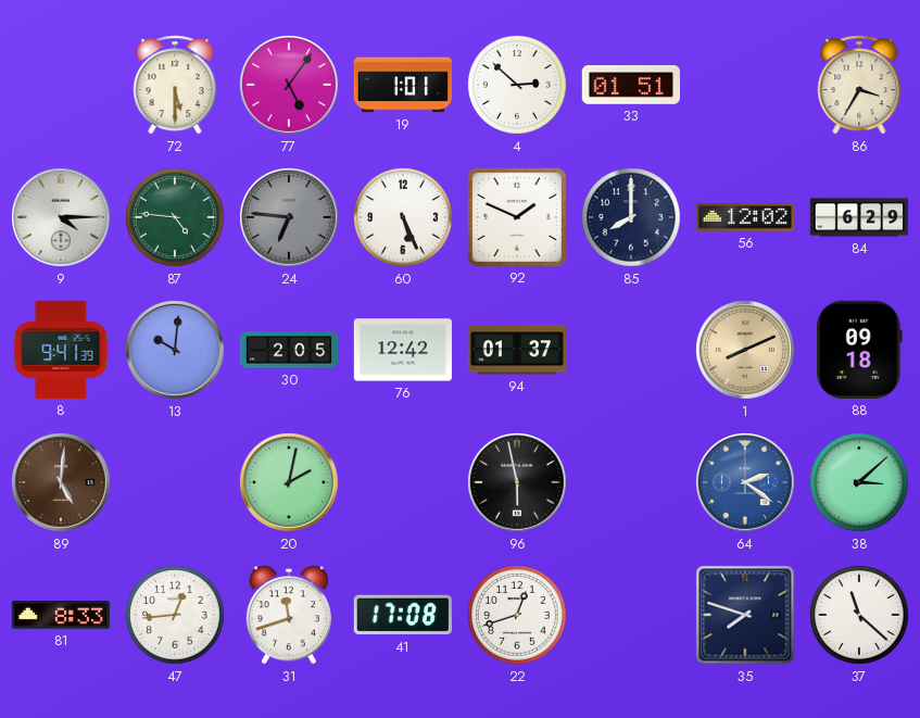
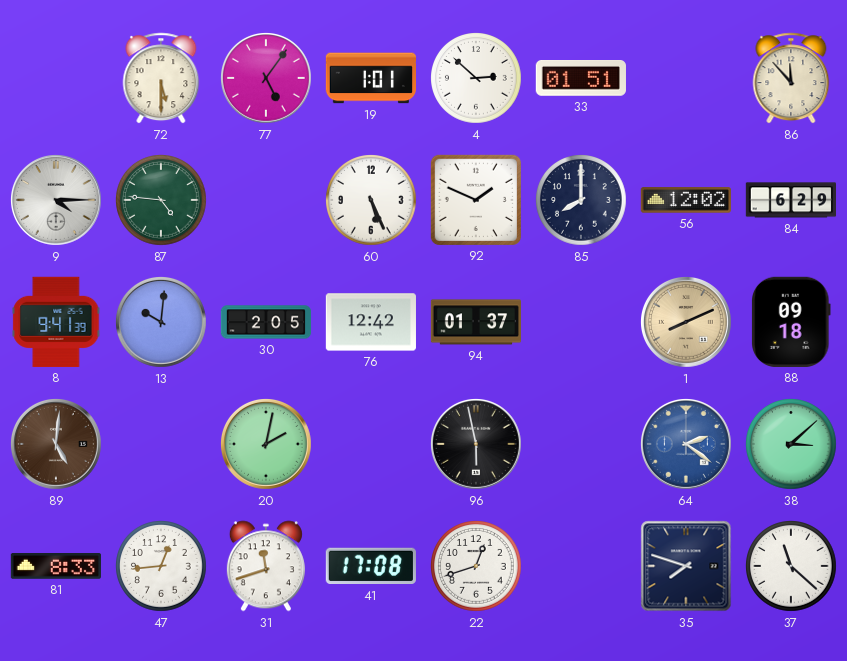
86: 3:35 -> 11:53
24: 6:46 -> none
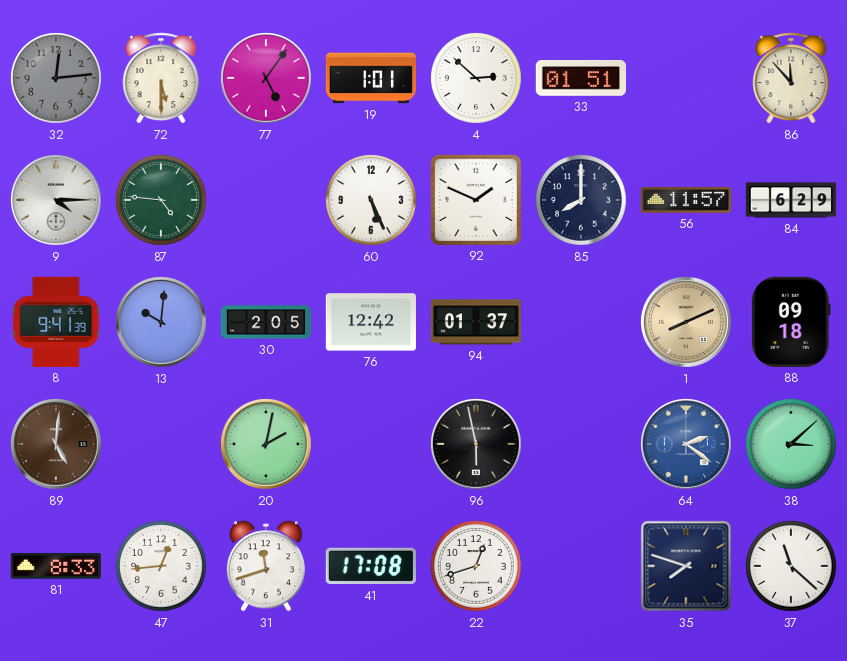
32: none -> 12:14
56: 12:02 -> 11:57
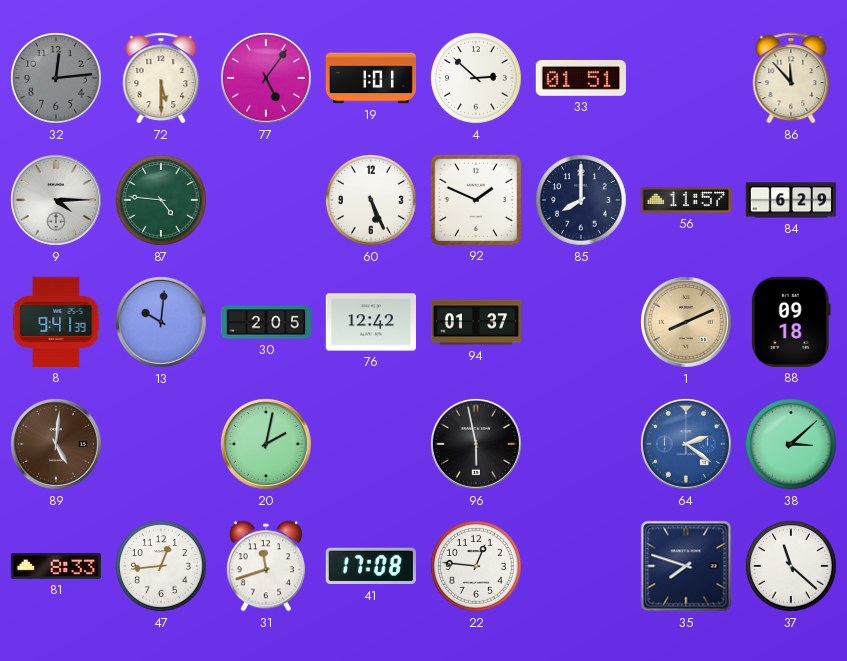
22: 12:42 -> 12:46
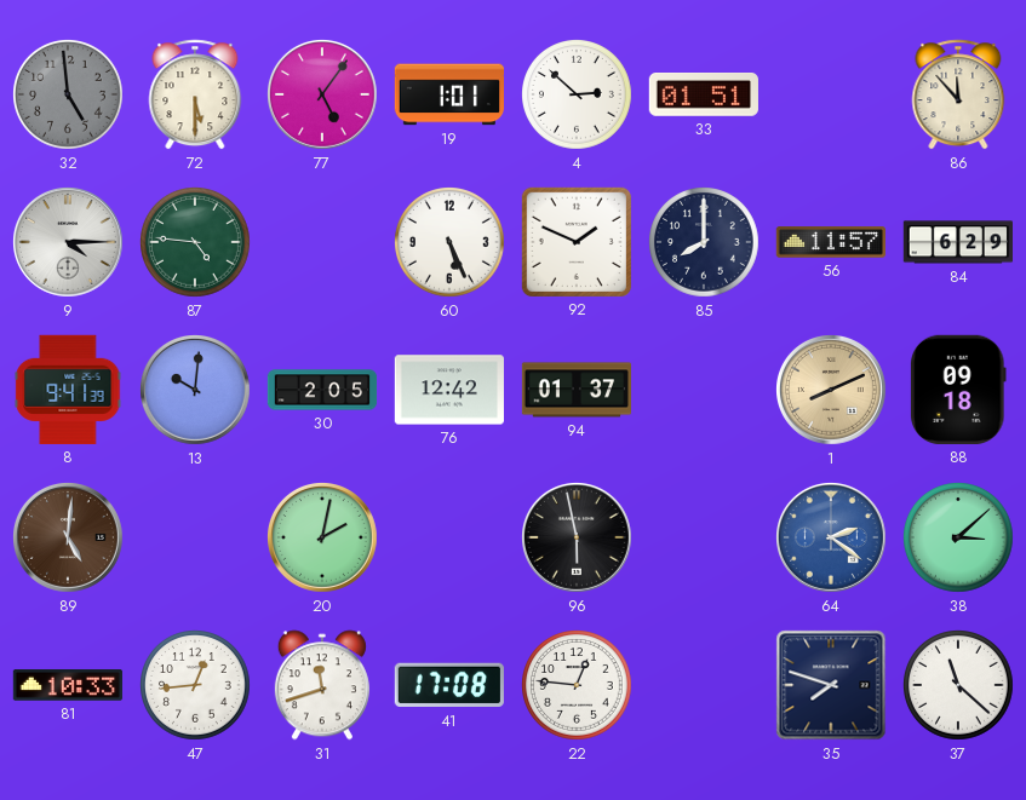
32: 12:14 -> 4:59
81: 8:33 -> 10:33
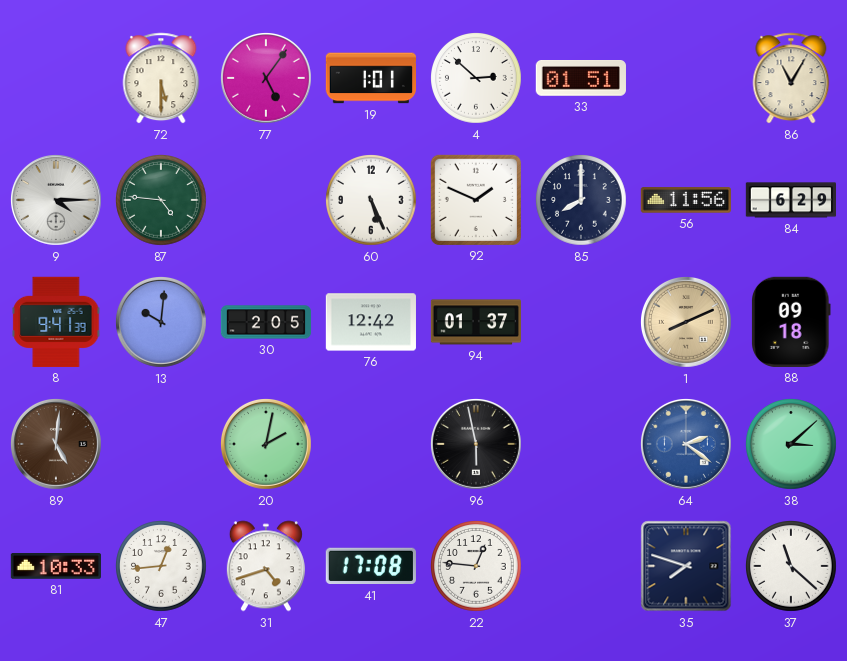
32: 4:59 -> none
86: 11:53 -> 11:05
56: 11:57 -> 11:56
31: 11:42 -> 4:42
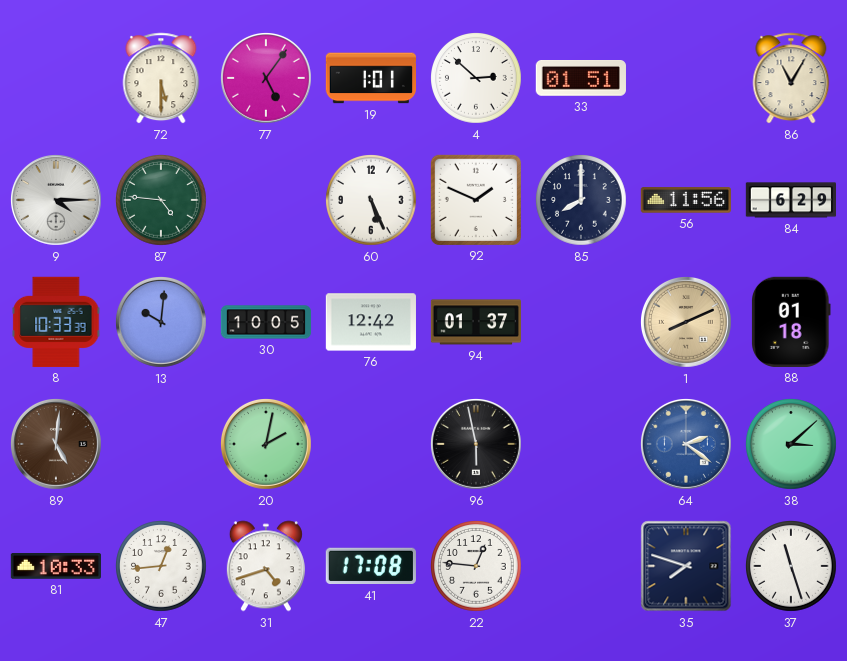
8: 9:41 -> 10:33
30: 2:05 -> 10:05
88: 09:18 -> 01:18
37: 11:22 -> 11:27
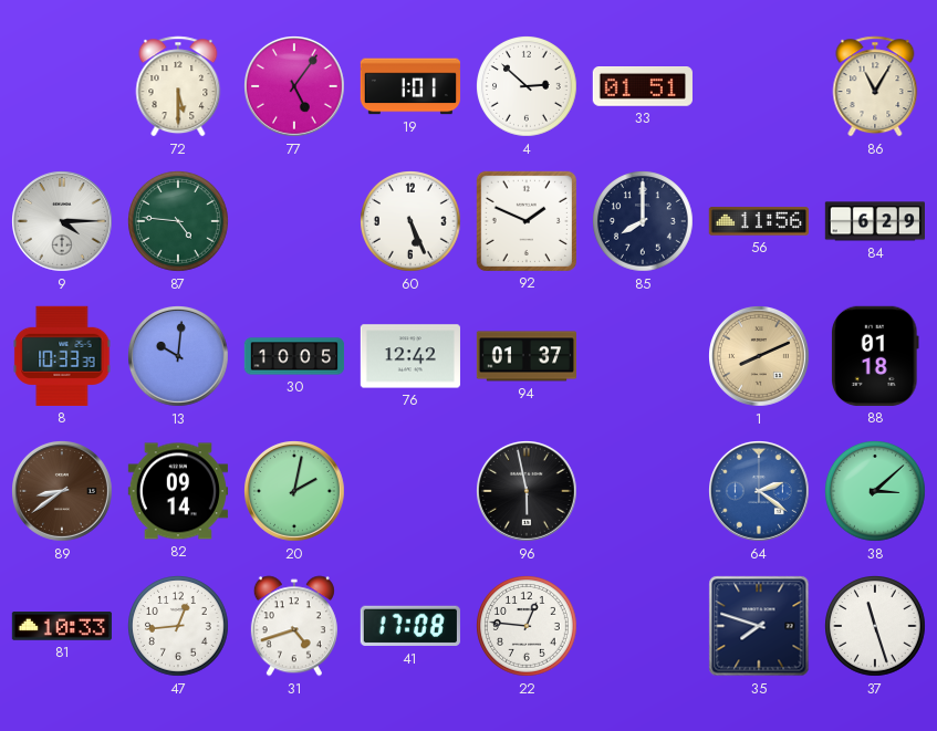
89: 5:01 -> 8:39
82: none -> 09:14
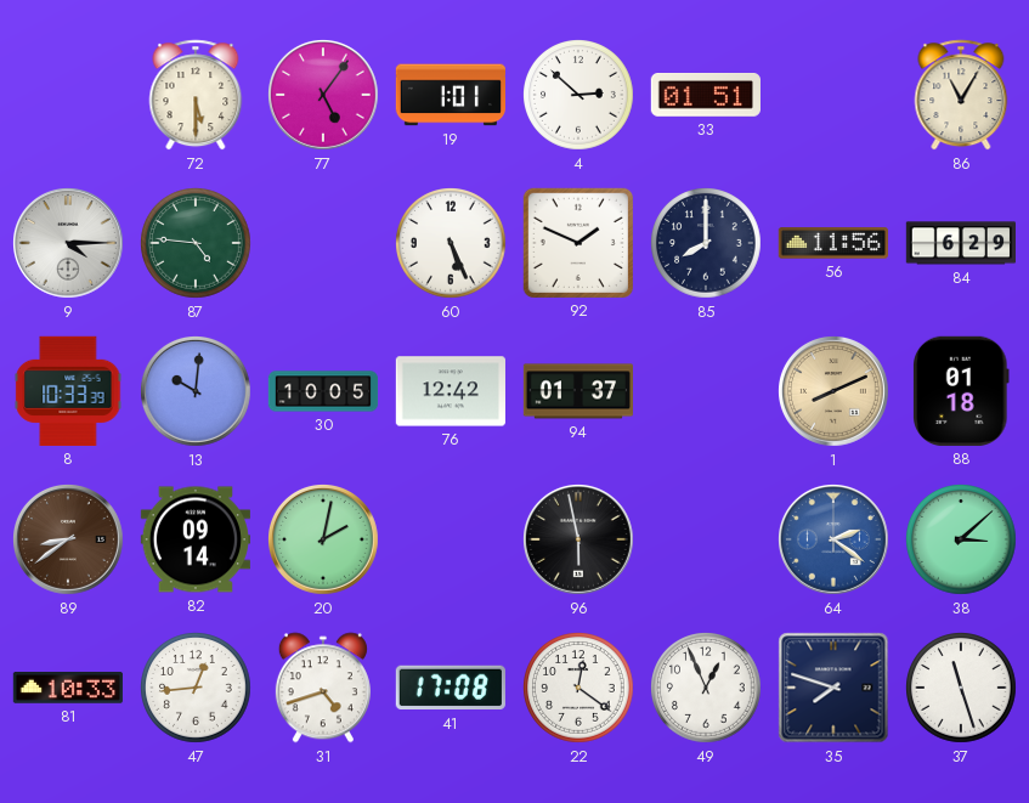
22: 12:46 -> 12:21
49: none -> 12:56
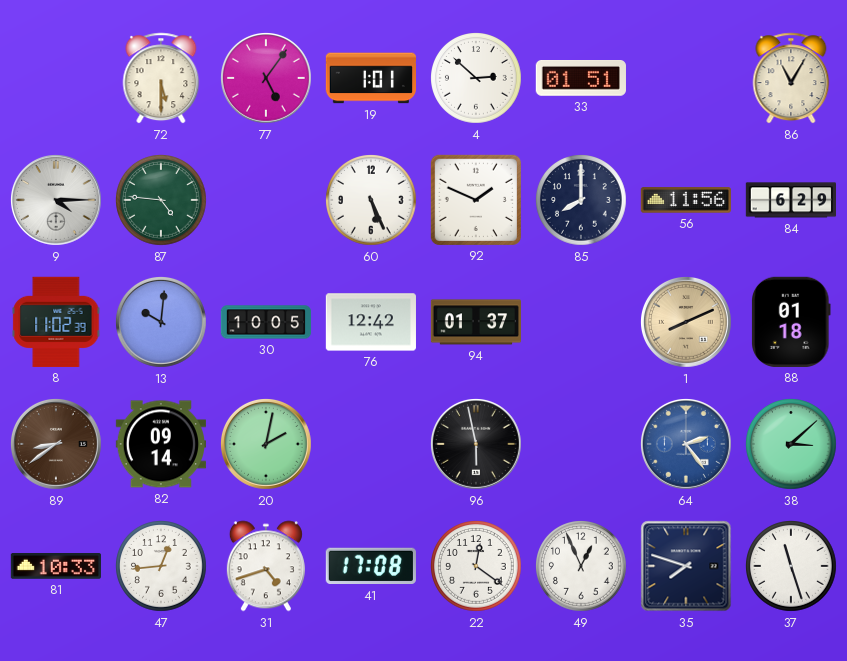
8: 10:33 -> 11:02
64: 2:21 -> 2:24
